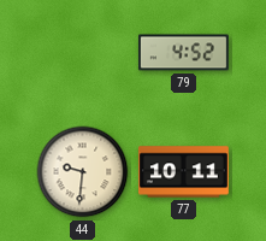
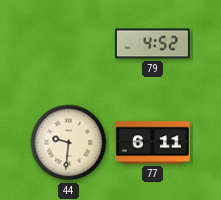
77: 10:11 -> 6:11
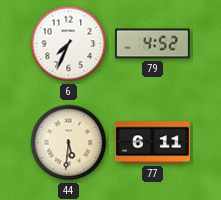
6: none -> 7:34
44: 9:31 -> 5:31
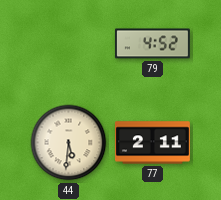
6: 7:34 -> none
77: 6:11 -> 2:11
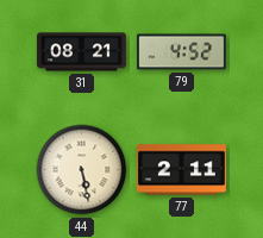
31: none -> 08:21
44: 5:31 -> 5:28
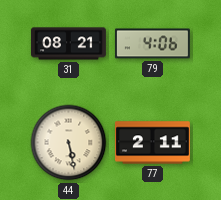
79: 4:52 -> 4:06
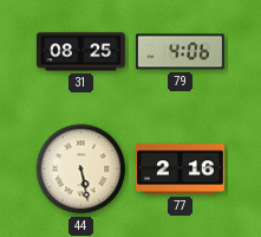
31: 08:21 -> 08:25
77: 2:11 -> 2:16
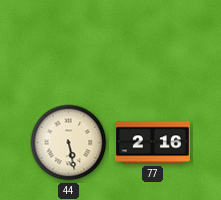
31: 08:25 -> none
79: 4:06 -> none
